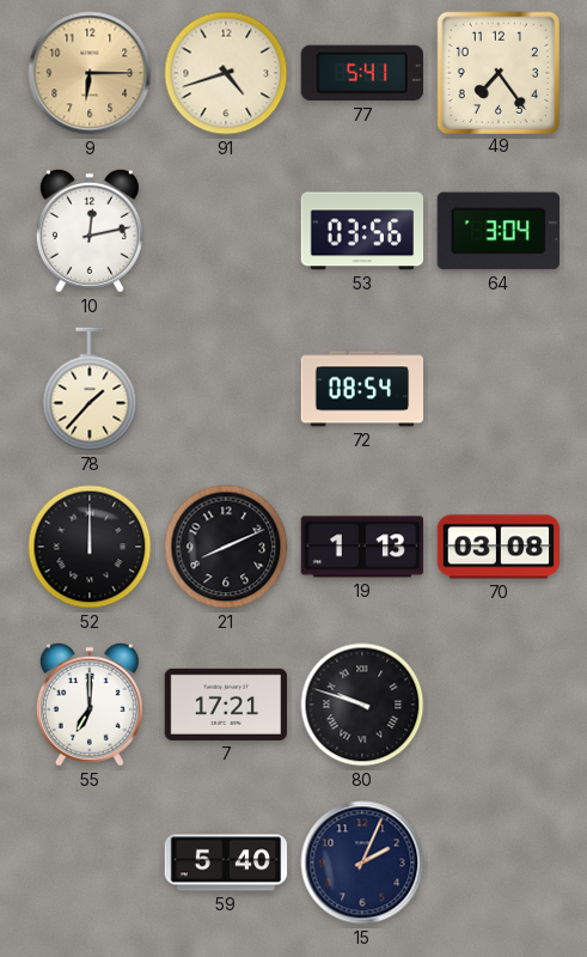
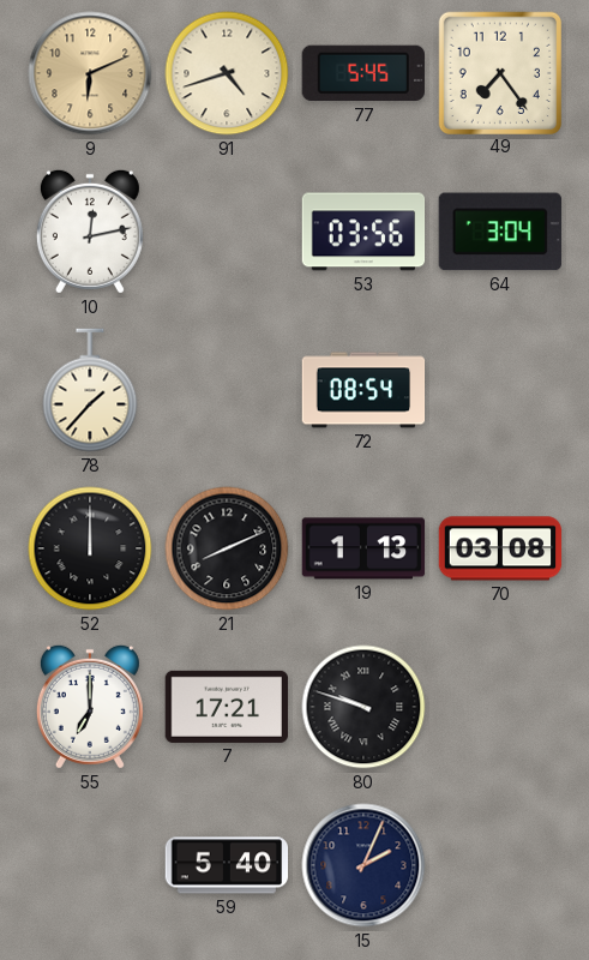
9: 6:15 -> 6:11
77: 5:41 -> 5:45
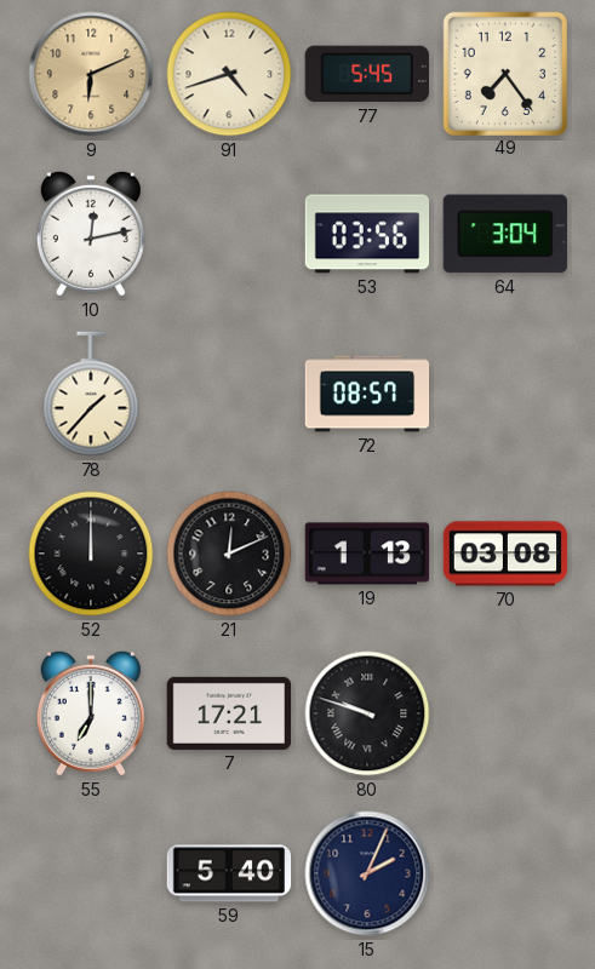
72: 08:54 -> 08:57
21: 8:11 -> 12:11
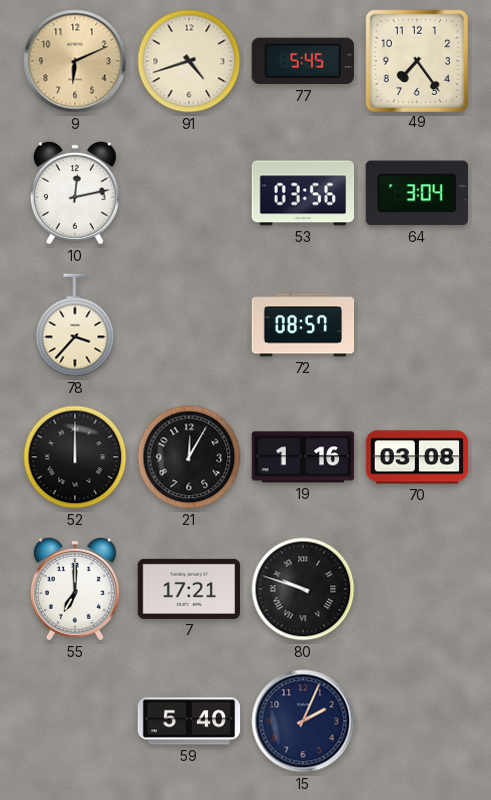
78: 1:37 -> 3:37
21: 12:11 -> 12:05
19: 1:13 -> 1:16
